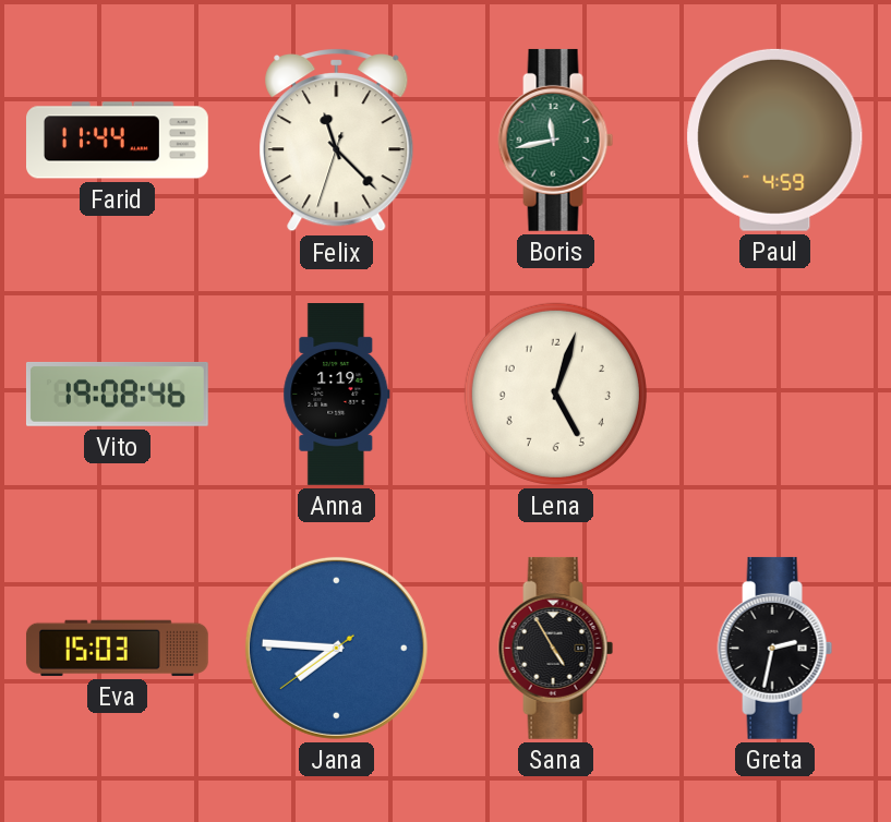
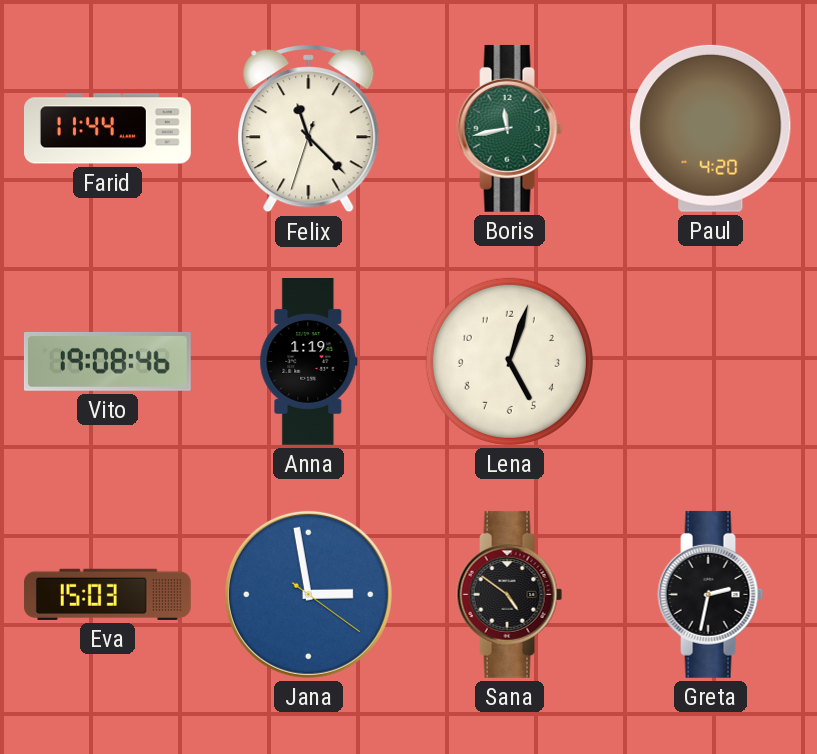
Paul: 4:59 -> 4:20
Jana: 7:45 -> 2:58
Sana: 4:55 -> 4:51
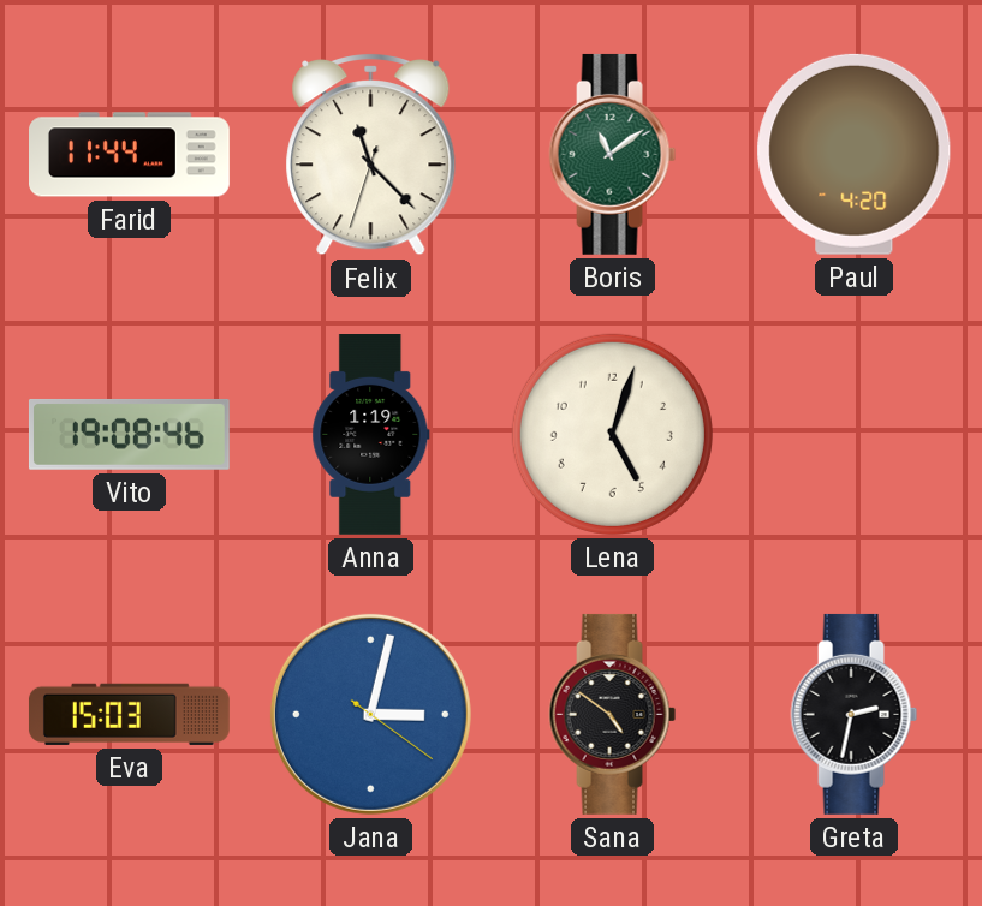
Boris: 11:43 -> 11:09
Jana: 2:58 -> 3:02
